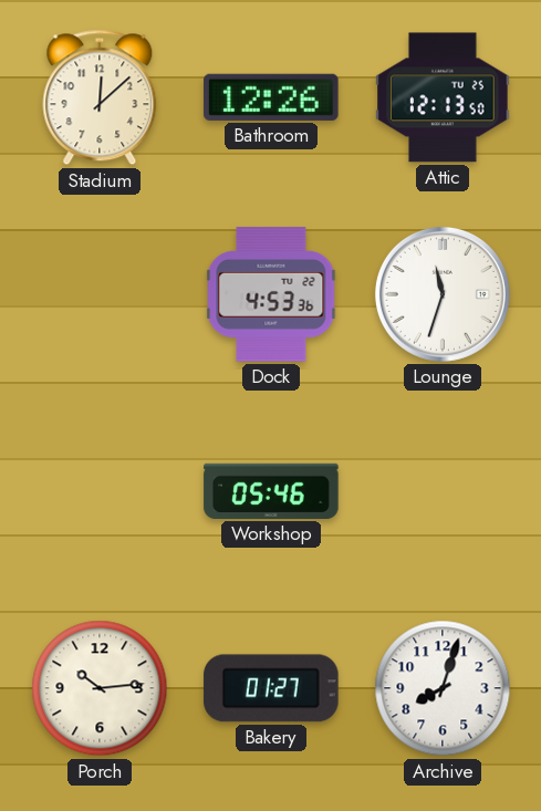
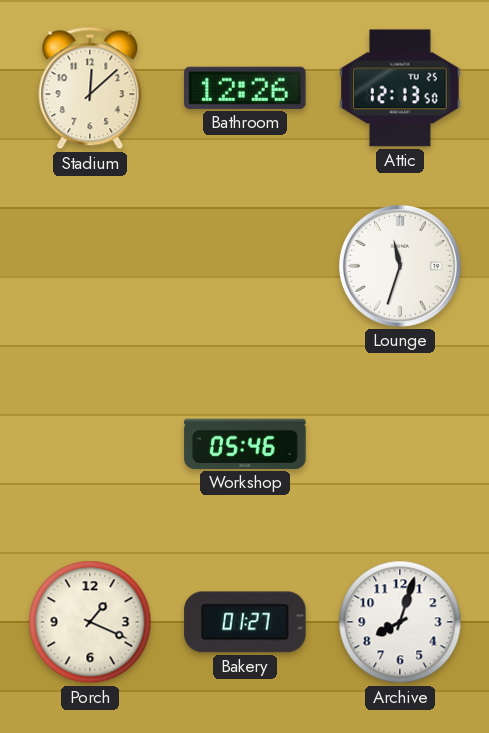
Dock: 4:53 -> none
Porch: 10:14 -> 1:19
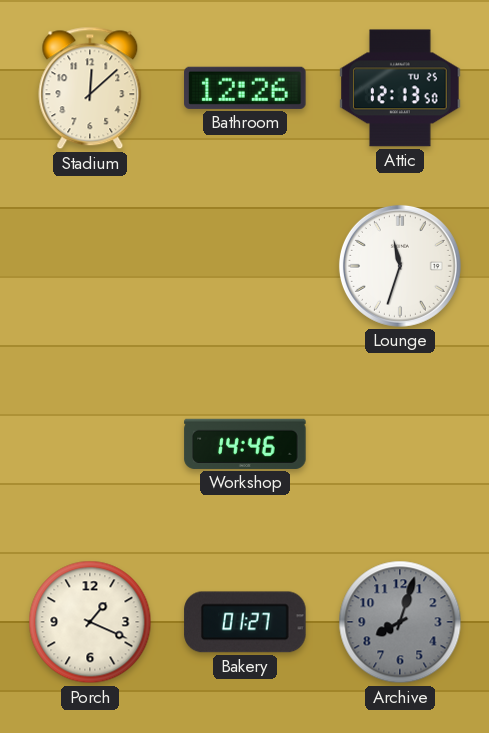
Workshop: 05:46 -> 14:46
Archive dial: white -> grey
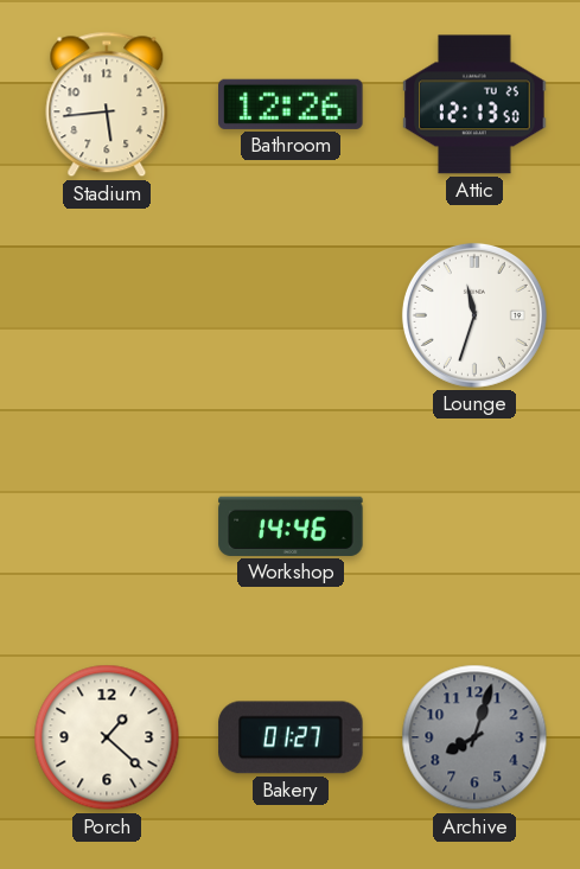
Stadium: 12:08 -> 5:44
Porch: 1:19 -> 1:22
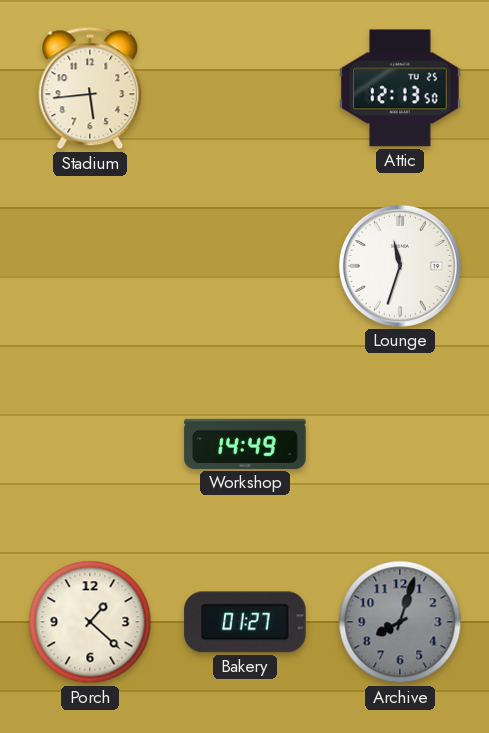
Bathroom: 12:26 -> none
Workshop: 14:46 -> 14:49
